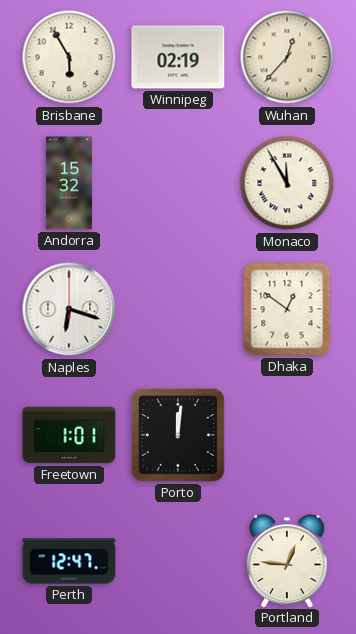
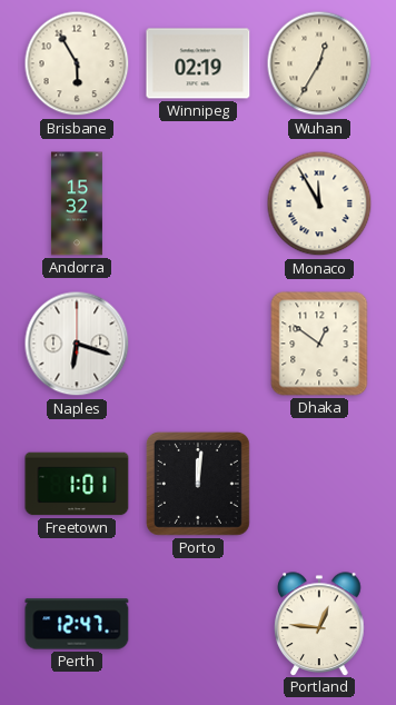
Wuhan: 12:37 -> 12:35
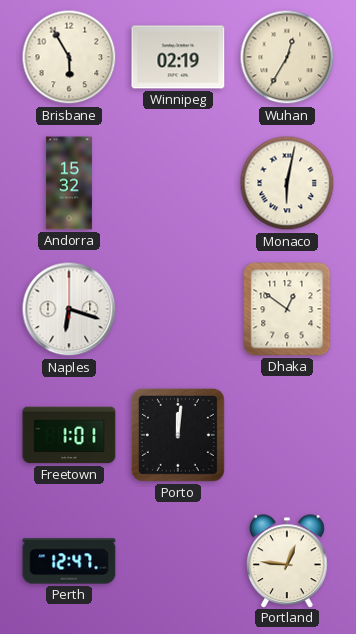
Monaco: 11:55 -> 6:02
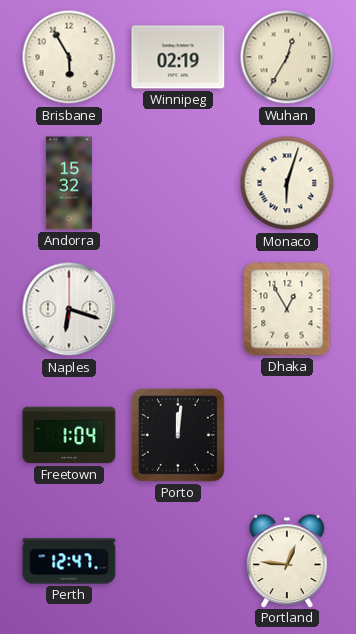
Monaco: 6:02 -> 6:03
Dhaka: 12:51 -> 12:55
Freetown: 1:01 -> 1:04
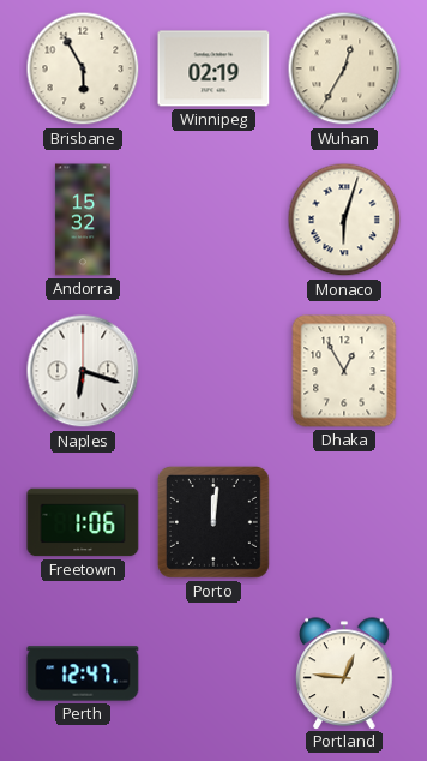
Freetown: 1:04 -> 1:06
